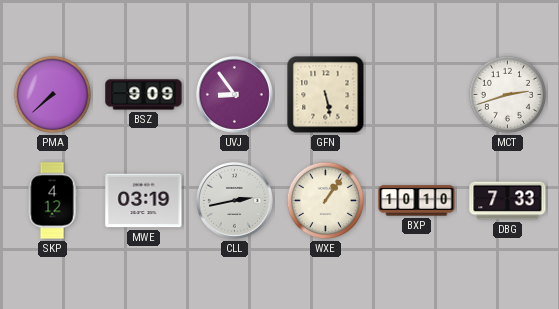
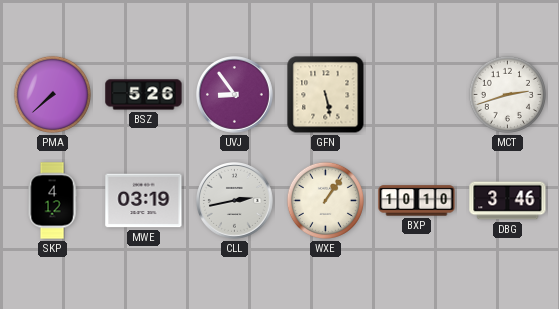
BSZ: 9:09 -> 5:26
DBG: 7:33 -> 3:46
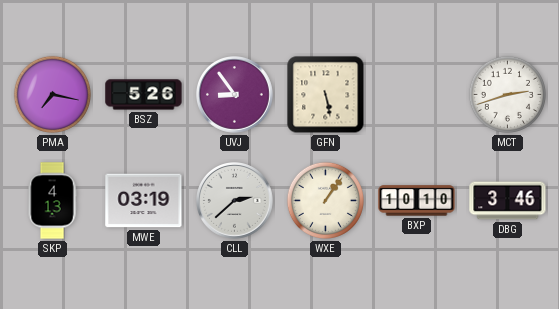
PMA: 7:38 -> 7:17
SKP: 4:12 -> 4:13
CLL: 2:43 -> 2:38
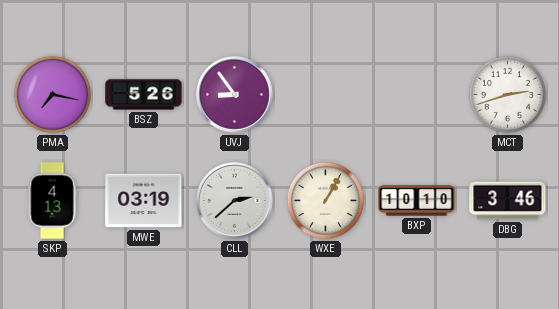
GFN: 5:28 -> none
WXE: 1:06 -> 1:05
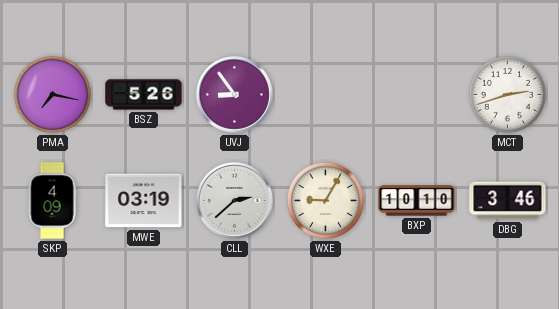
SKP: 4:13 -> 4:09
WXE: 1:05 -> 9:05
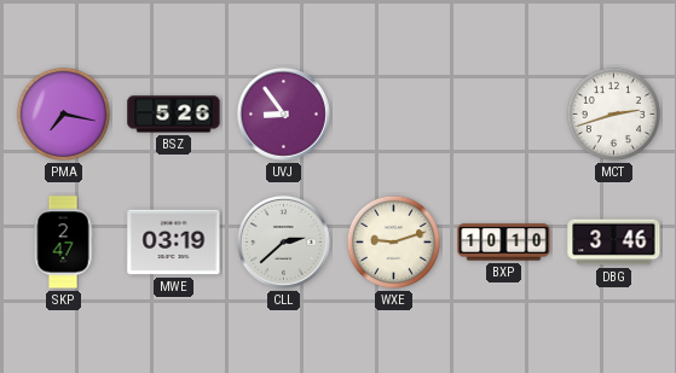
SKP: 4:09 -> 2:47
WXE: 9:05 -> 9:12
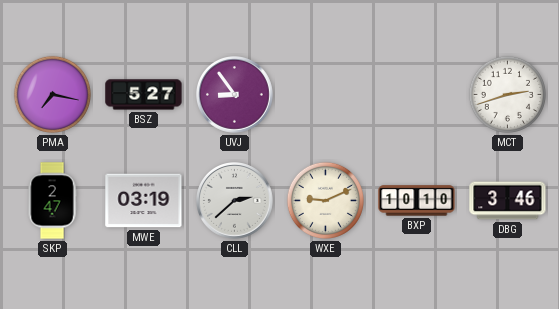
BSZ: 5:26 -> 5:27
WXE: 9:12 -> 9:11
